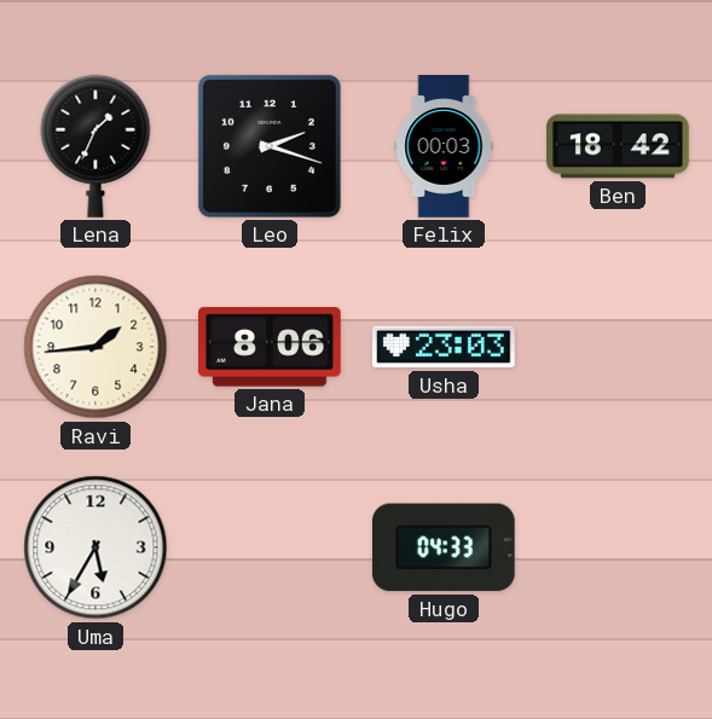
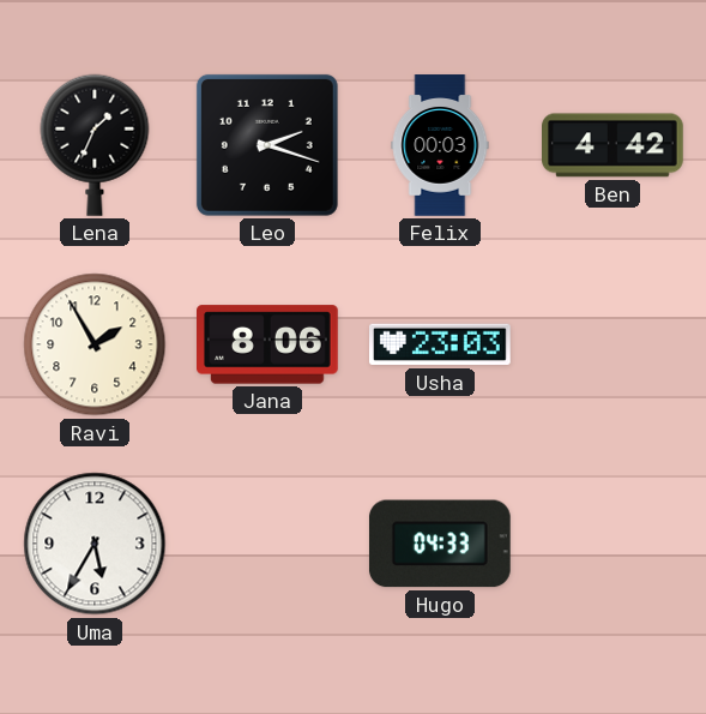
Ben: 18:42 -> 4:42
Ravi: 1:44 -> 1:55
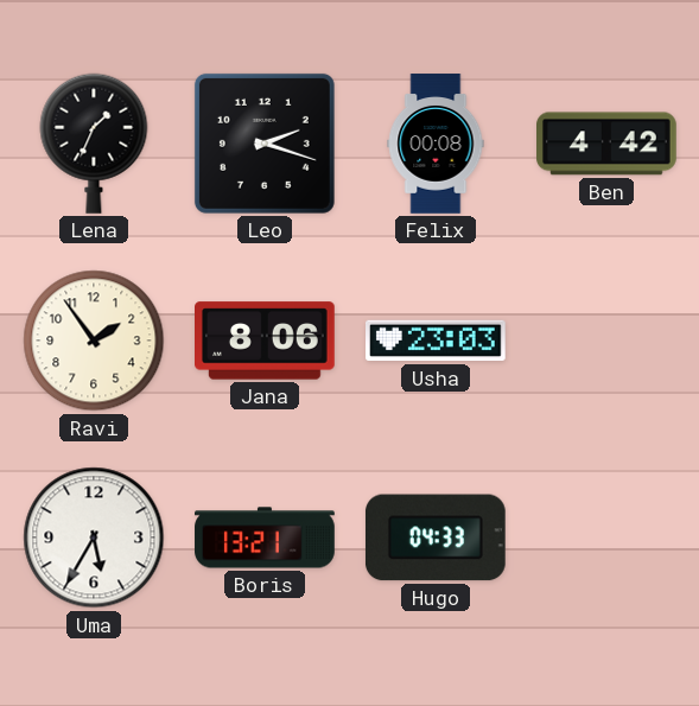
Felix: 00:03 -> 00:08
Ravi: 1:55 -> 1:54
Boris: none -> 13:21
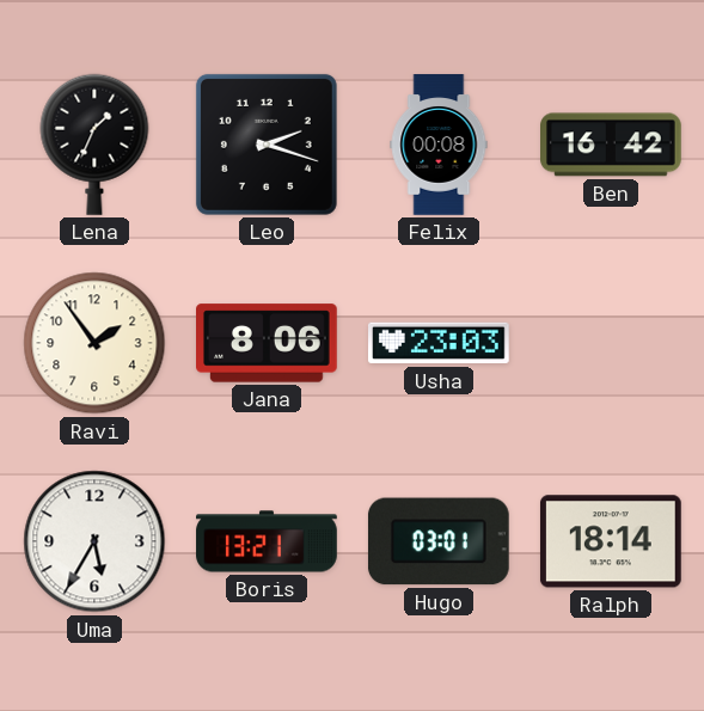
Ben: 4:42 -> 16:42
Hugo: 04:33 -> 03:01
Ralph: none -> 18:14
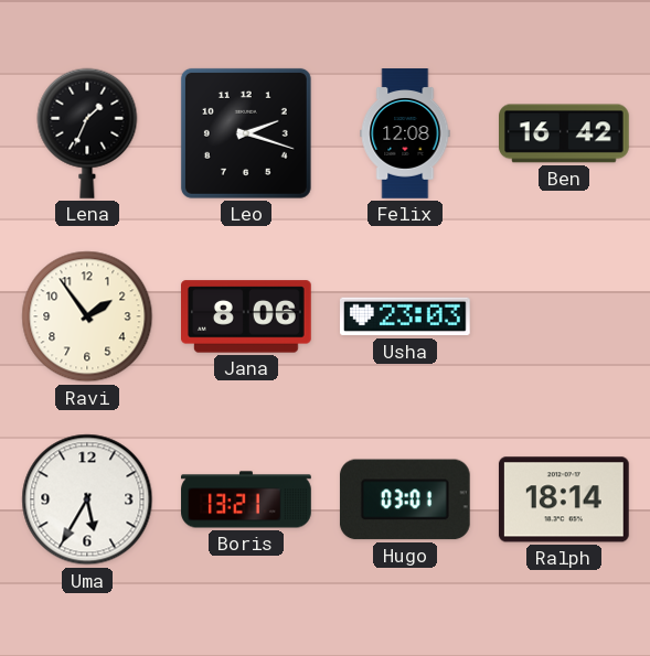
Felix: 00:08 -> 12:08
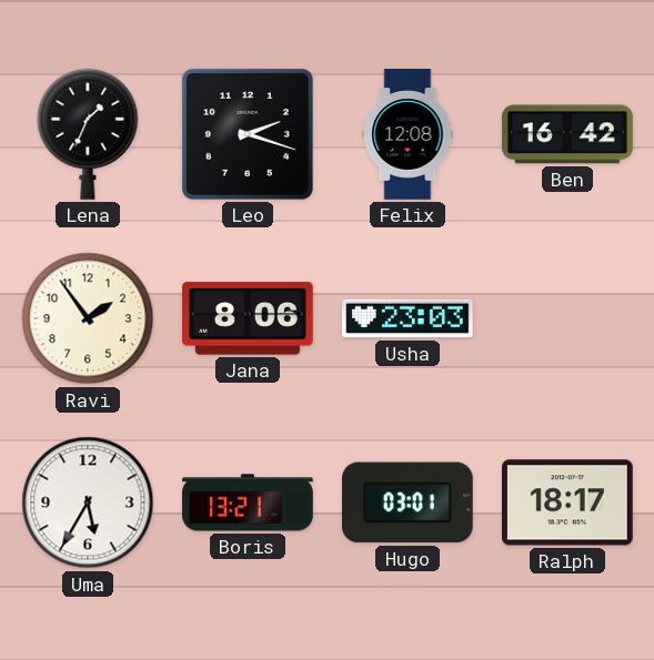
Ralph: 18:14 -> 18:17
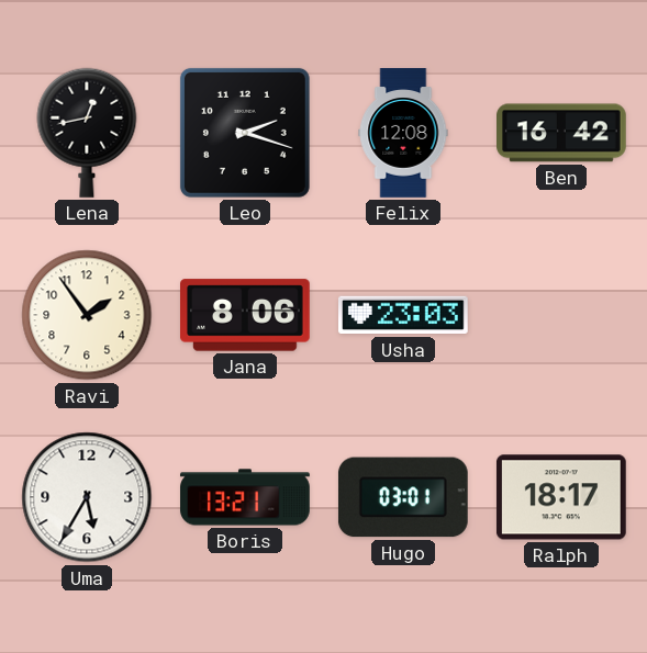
Lena: 1:34 -> 12:43
